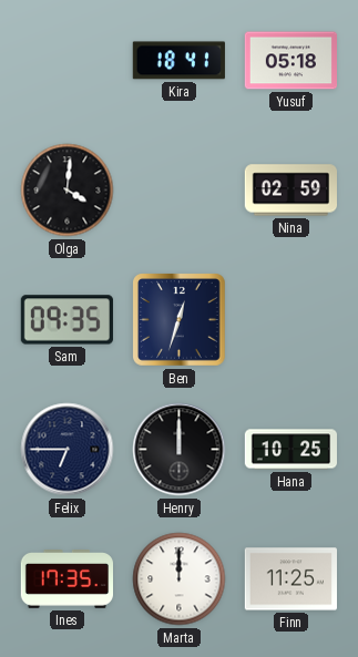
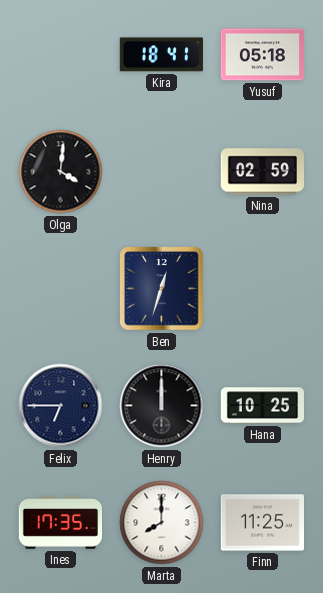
Sam: 09:35 -> none
Marta: 12:00 -> 8:00
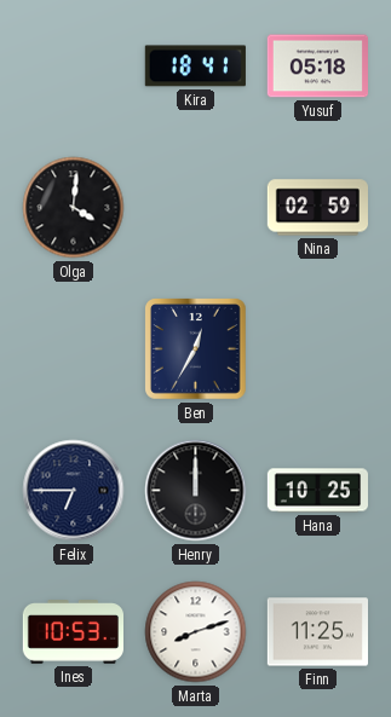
Ben: 12:33 -> 12:35
Ines: 17:35 -> 10:53
Marta: 8:00 -> 8:12
